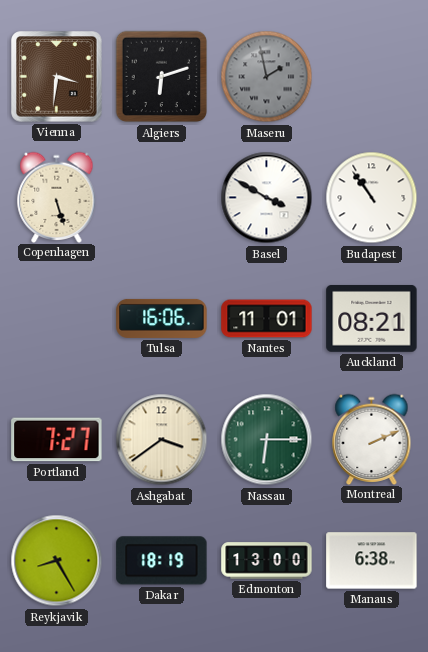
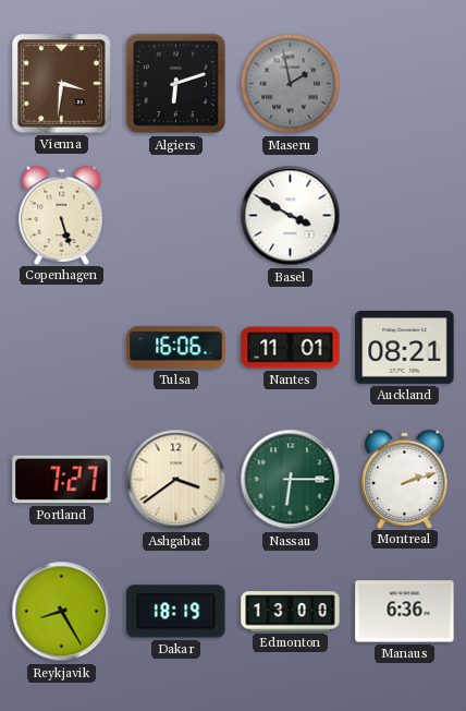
Budapest: 10:54 -> none
Montreal: 2:11 -> 2:12
Manaus: 6:38 -> 6:36
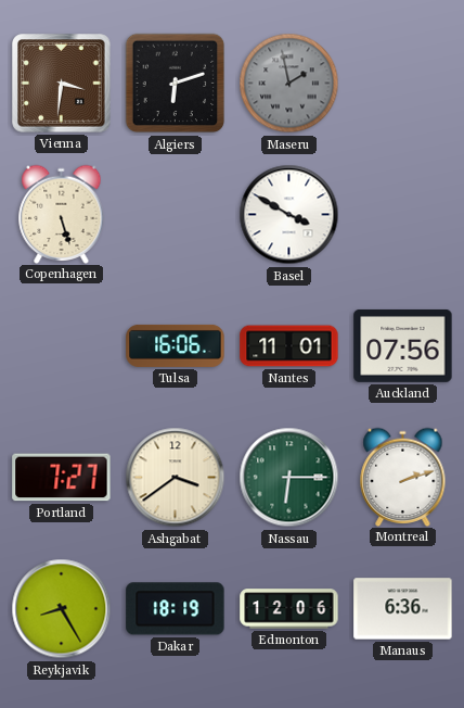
Auckland: 08:21 -> 07:56
Edmonton: 13:00 -> 12:06
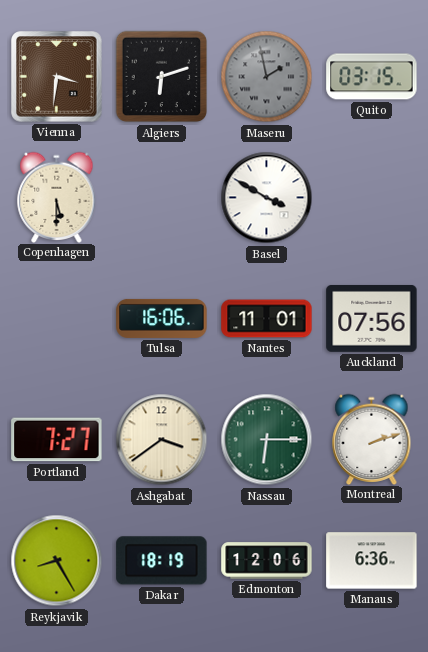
Quito: none -> 03:15
Copenhagen: 5:27 -> 5:30
